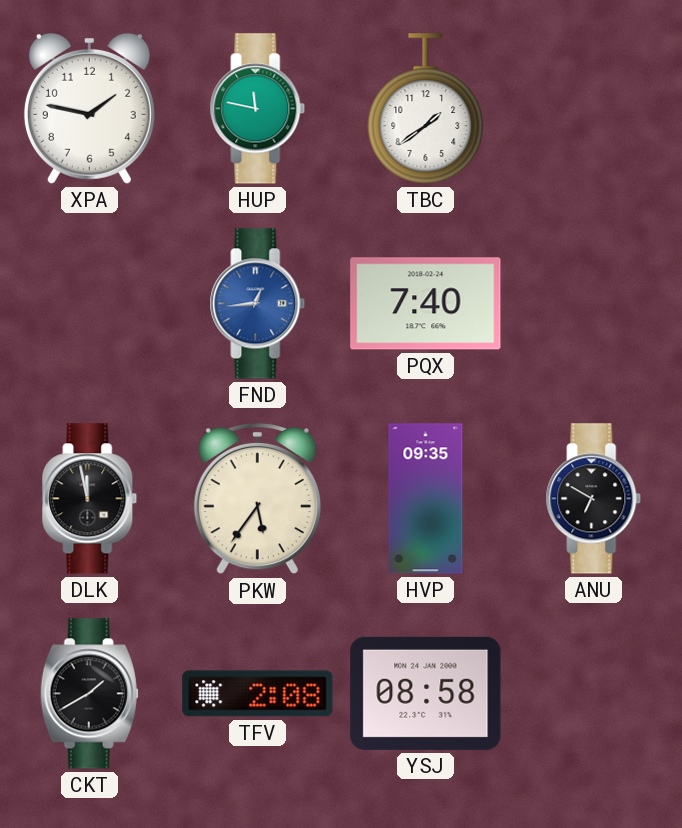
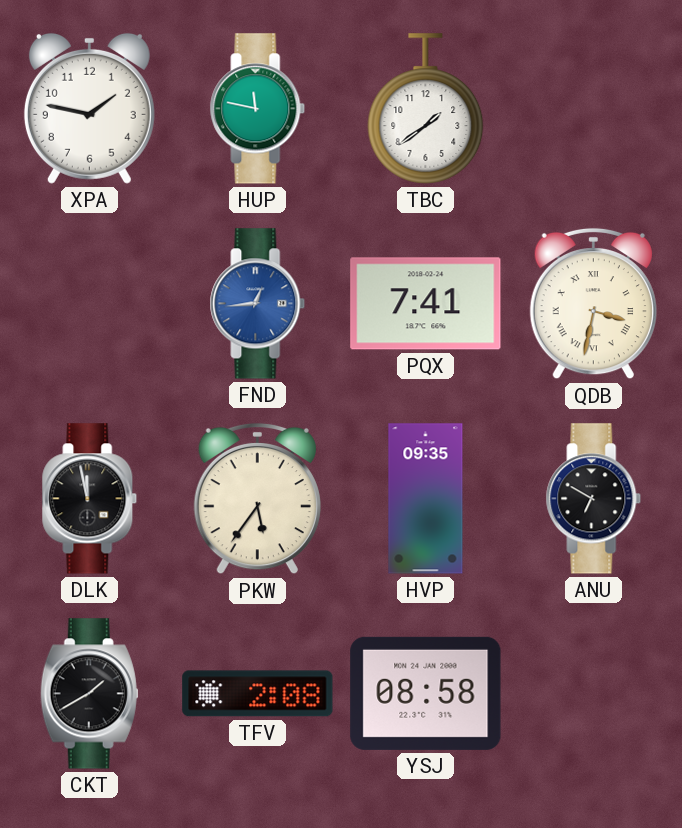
PQX: 7:40 -> 7:41
QDB: none -> 3:32
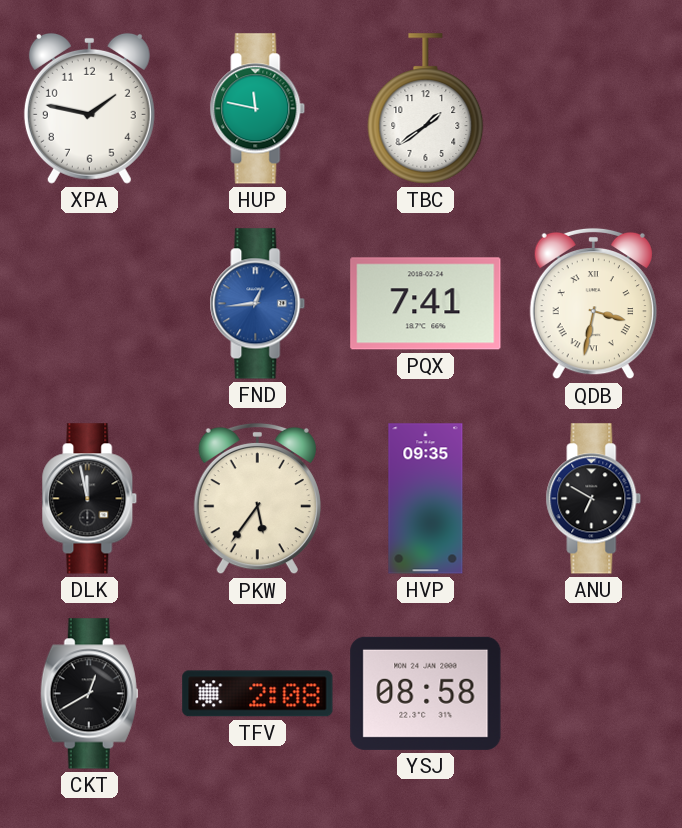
CKT: 1:40 -> 12:40
